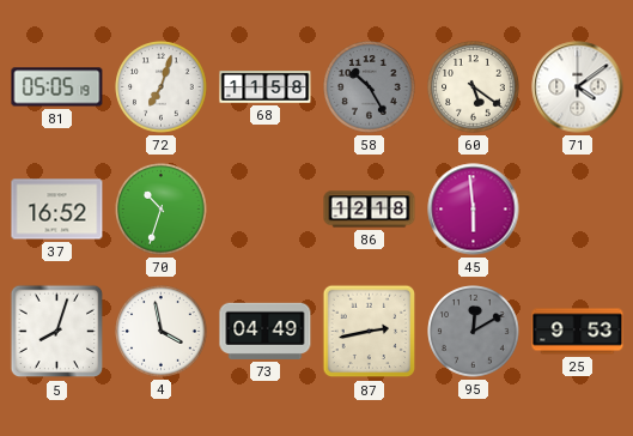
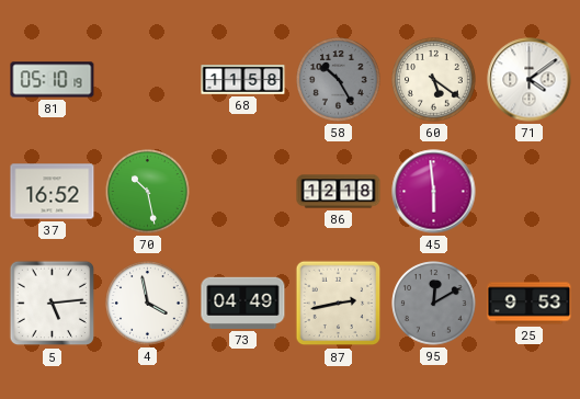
81: 05:05 -> 05:10
72: 7:03 -> none
70: 10:33 -> 10:28
5: 8:03 -> 5:14
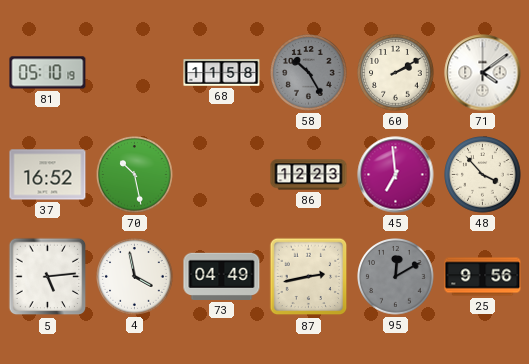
60: 5:21 -> 2:10
86: 12:18 -> 12:23
45: 5:59 -> 6:59
48: none -> 3:53
25: 9:53 -> 9:56
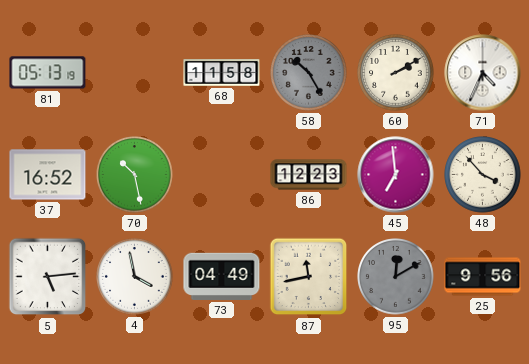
81: 05:10 -> 05:13
71: 4:09 -> 4:34
87: 2:43 -> 11:43
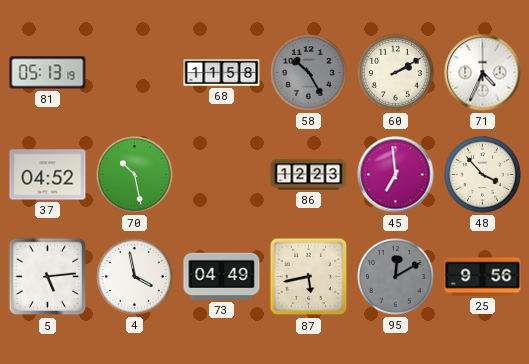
37: 16:52 -> 04:52
87: 11:43 -> 5:43
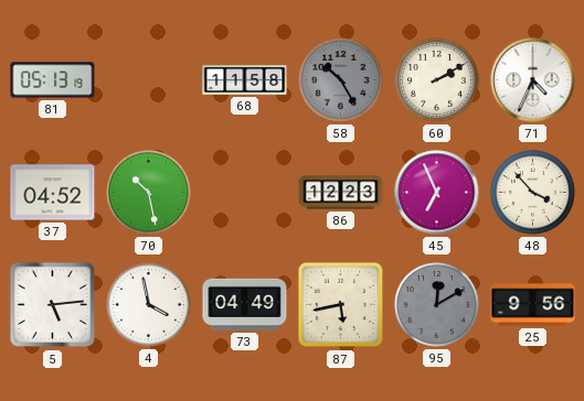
45: 6:59 -> 6:56
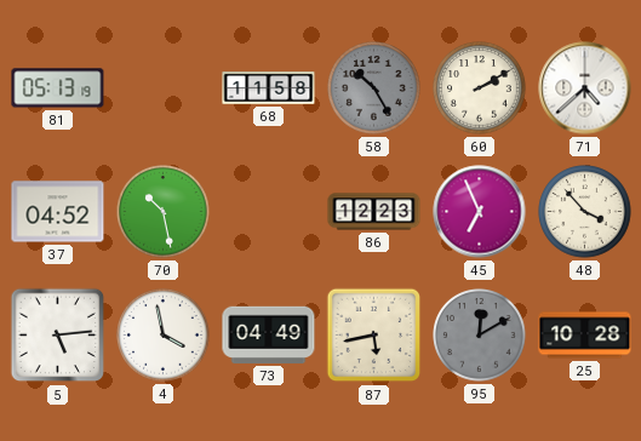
71: 4:34 -> 4:38
25: 9:56 -> 10:28
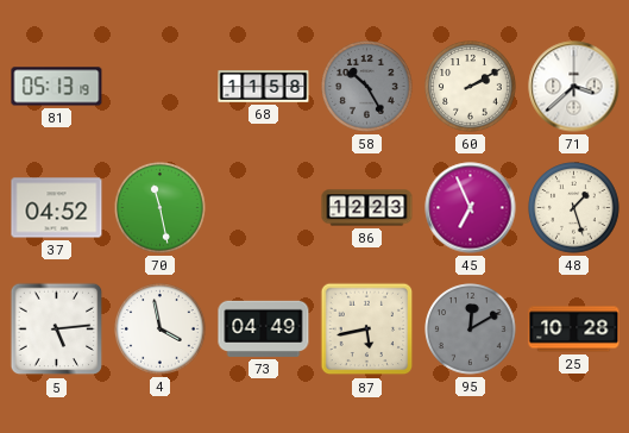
71: 4:38 -> 3:38
70: 10:28 -> 11:28
48: 3:53 -> 1:27
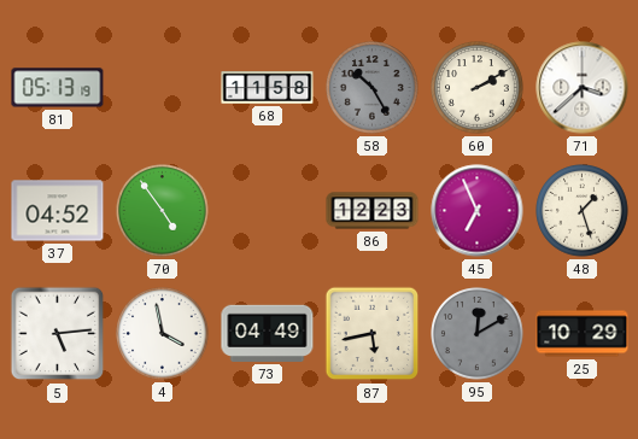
70: 11:28 -> 4:54
25: 10:28 -> 10:29
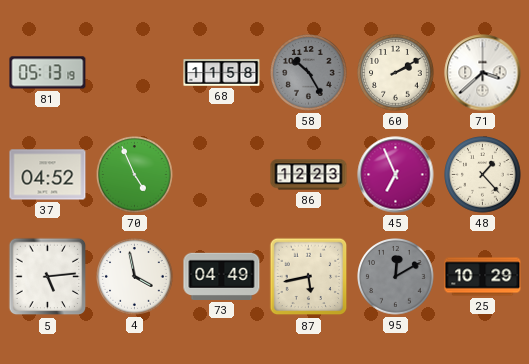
70: 4:54 -> 4:56
48: 1:27 -> 1:23
